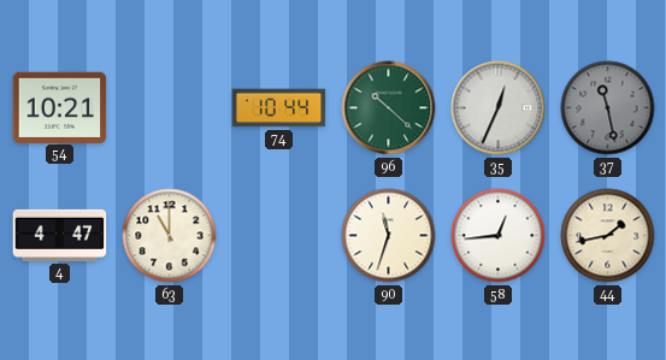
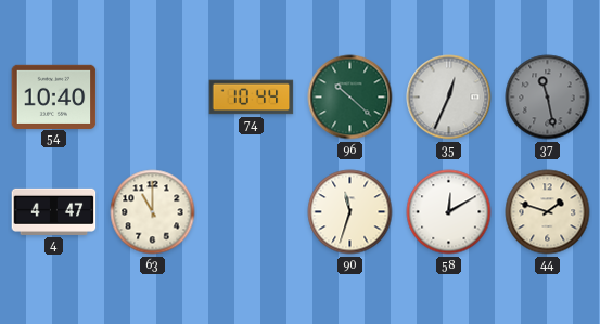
54: 10:21 -> 10:40
58: 12:44 -> 12:10
44: 1:43 -> 1:48
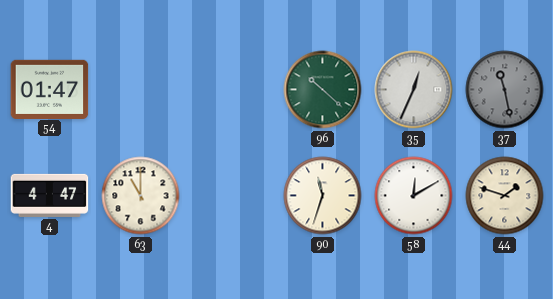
54: 10:40 -> 01:47
74: 10:44 -> none
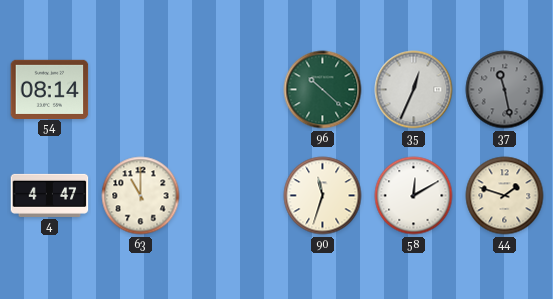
54: 01:47 -> 08:14
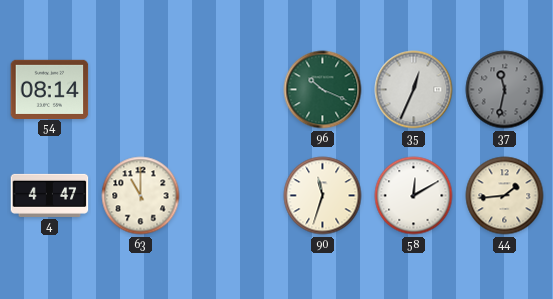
96: 10:22 -> 10:19
37: 11:28 -> 11:32
44: 1:48 -> 1:44
